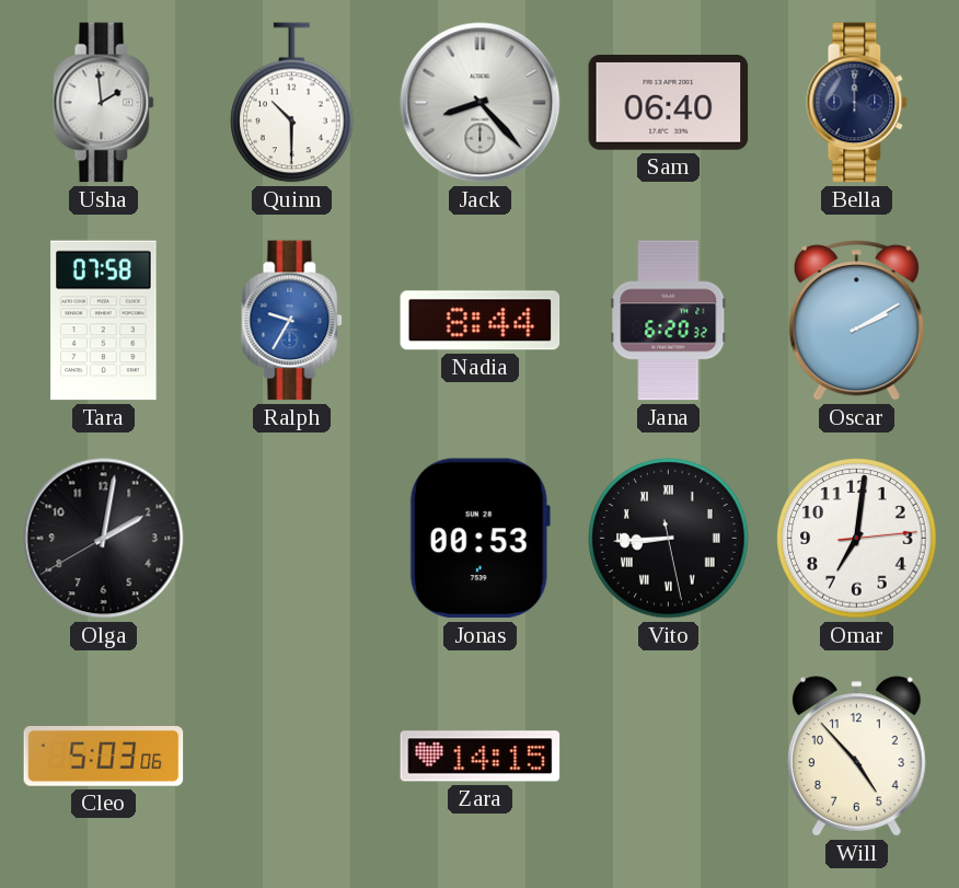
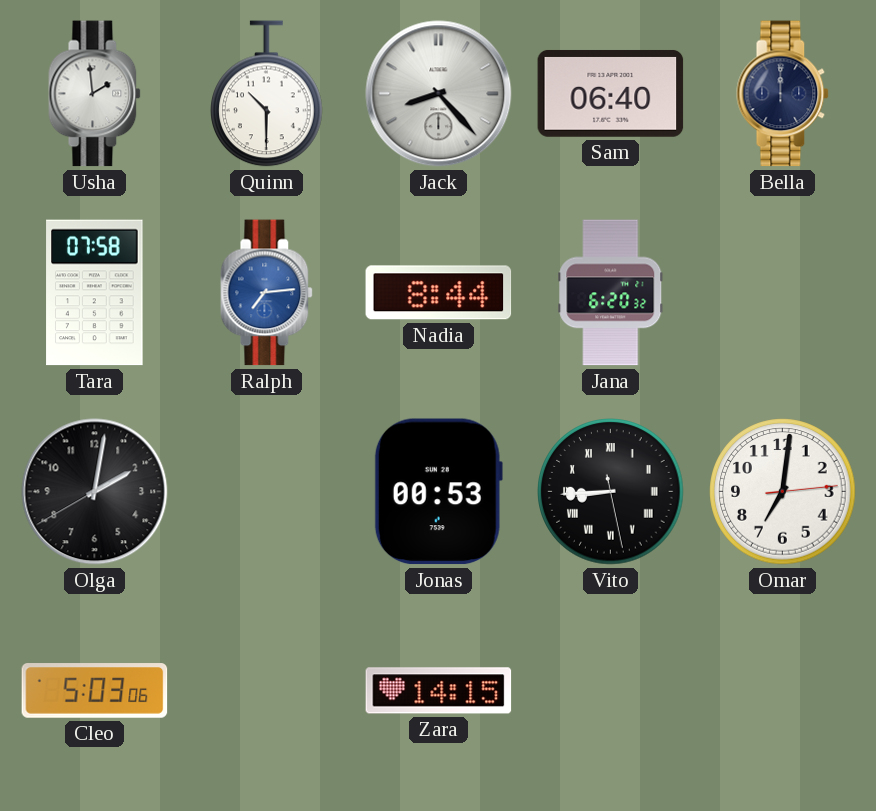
Ralph: 9:35 -> 7:14
Oscar: 2:10 -> none
Will: 4:53 -> none
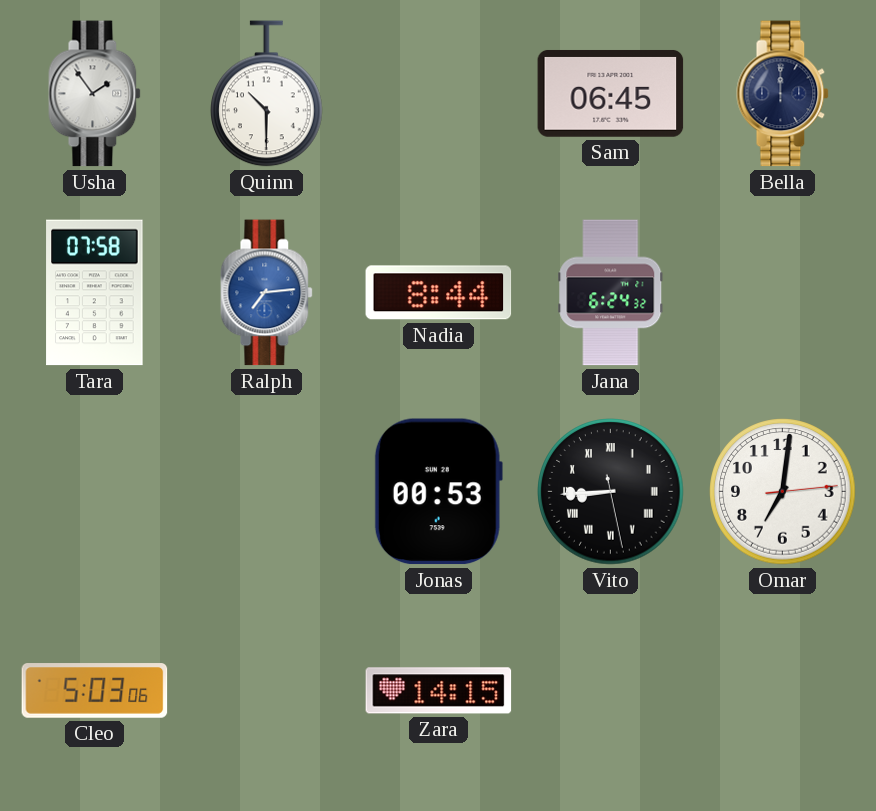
Usha: 1:59 -> 1:54
Jack: 8:23 -> none
Sam: 06:40 -> 06:45
Jana: 6:20 -> 6:24
Olga: 2:01 -> none
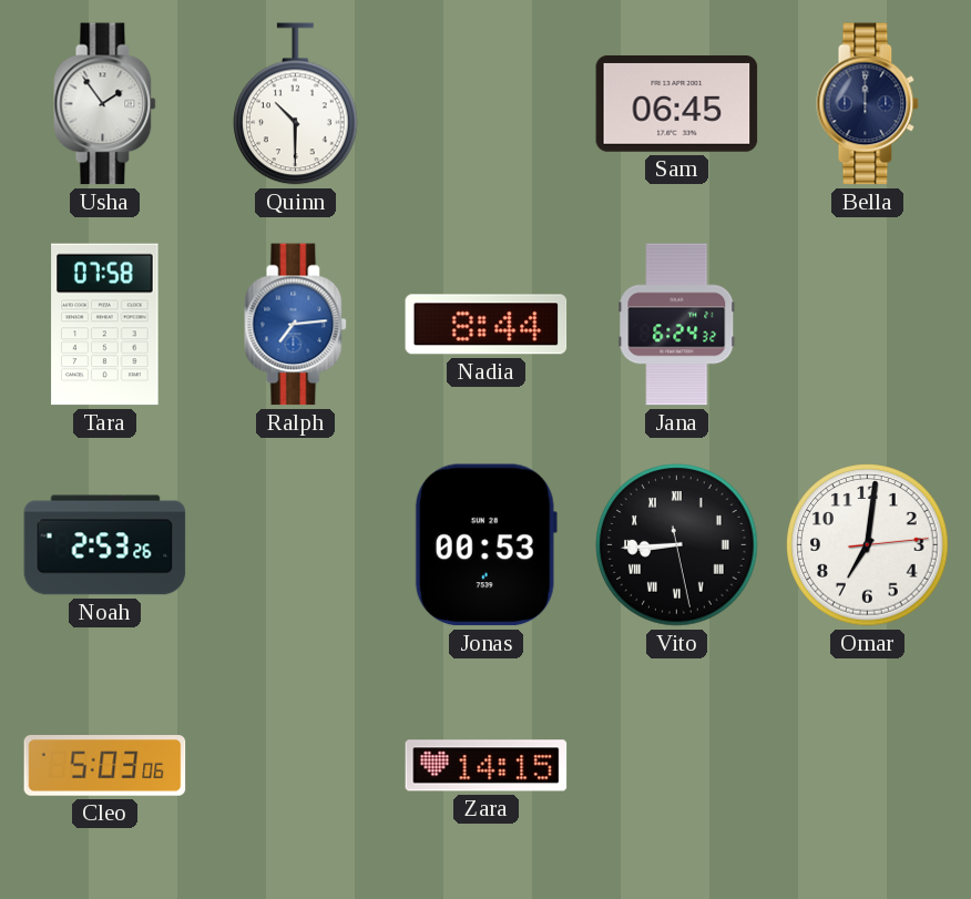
Noah: none -> 2:53
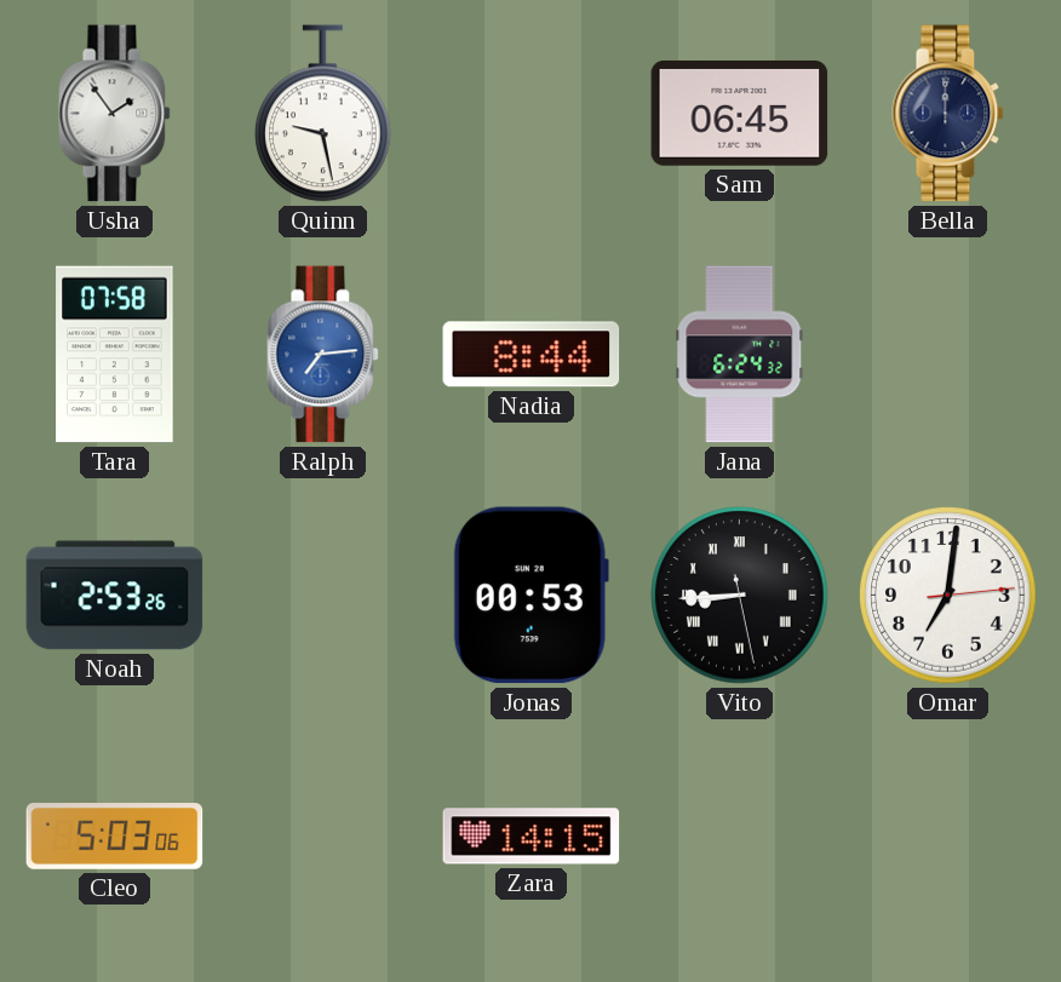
Quinn: 10:30 -> 9:28
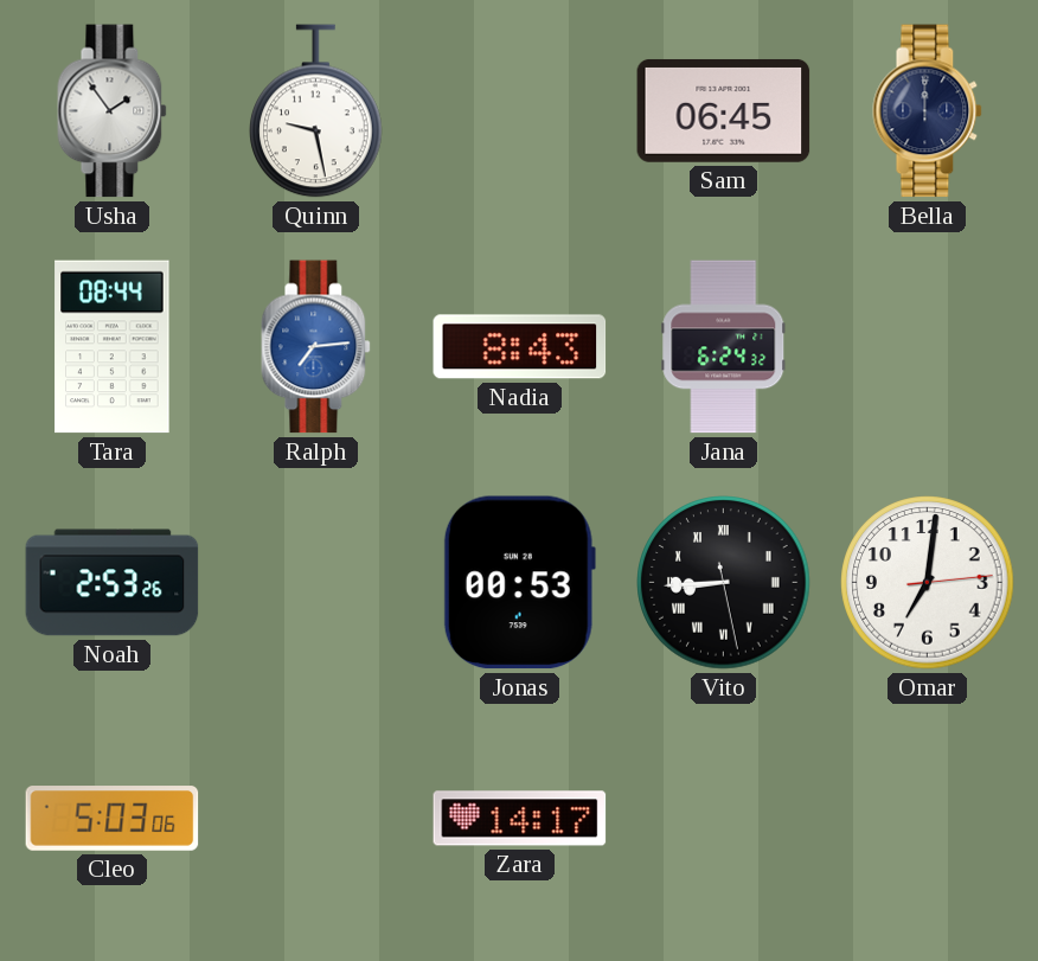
Tara: 07:58 -> 08:44
Nadia: 8:44 -> 8:43
Zara: 14:15 -> 14:17
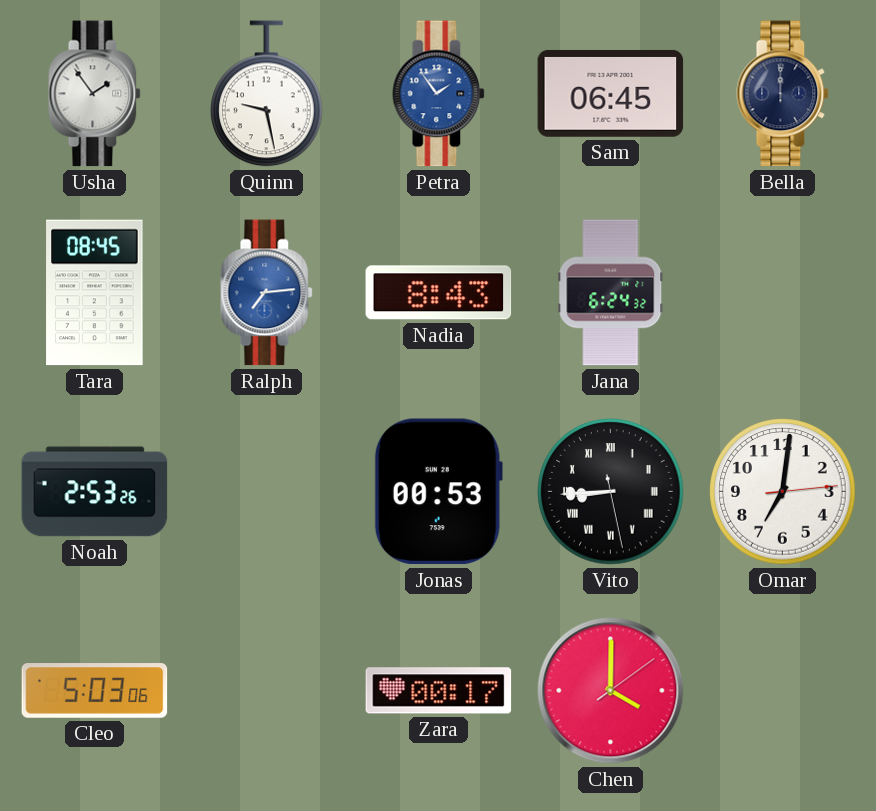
Petra: none -> 1:54
Tara: 08:44 -> 08:45
Zara: 14:17 -> 00:17
Chen: none -> 4:00
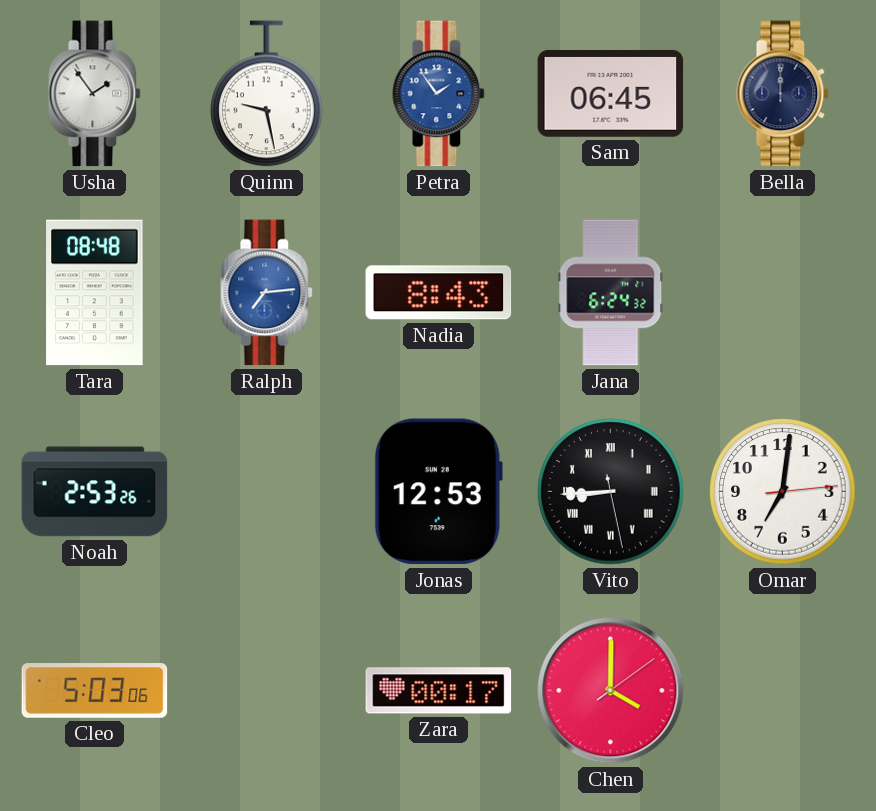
Tara: 08:45 -> 08:48
Jonas: 00:53 -> 12:53
